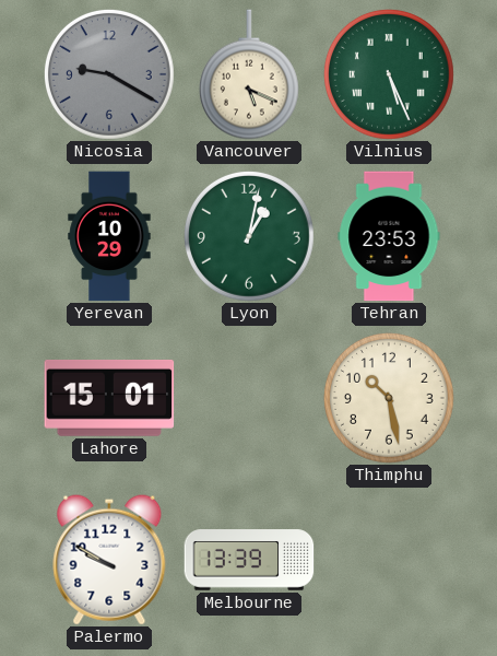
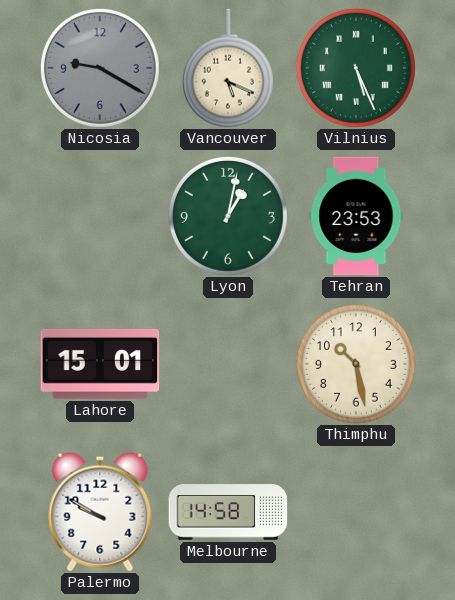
Yerevan: 10:29 -> none
Melbourne: 13:39 -> 14:58
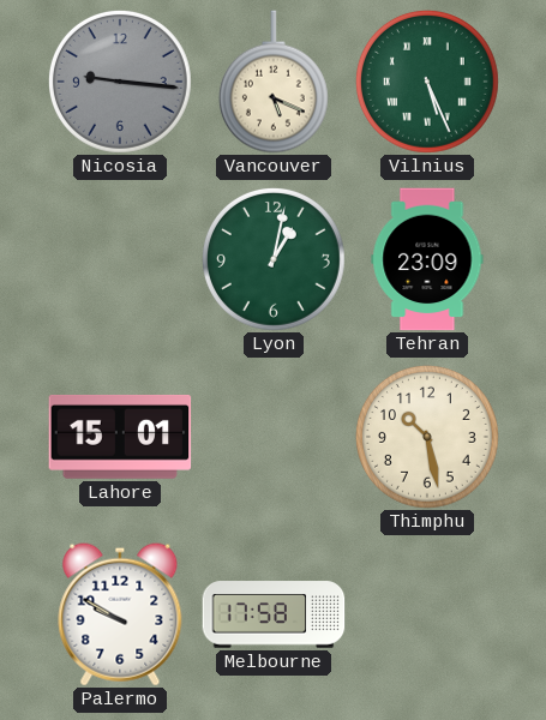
Nicosia: 9:20 -> 9:16
Tehran: 23:53 -> 23:09
Melbourne: 14:58 -> 17:58
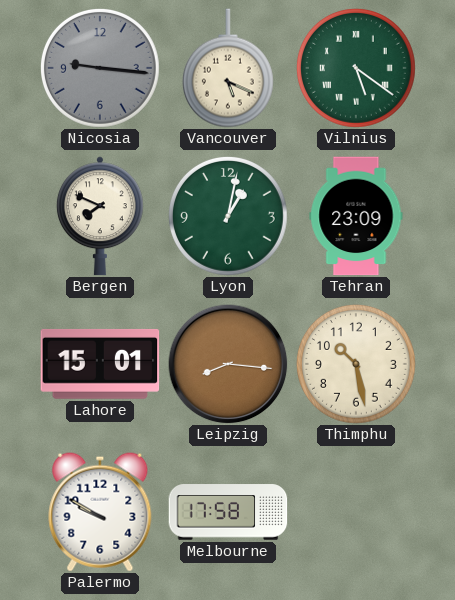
Vilnius: 5:26 -> 5:21
Bergen: none -> 7:49
Leipzig: none -> 8:16
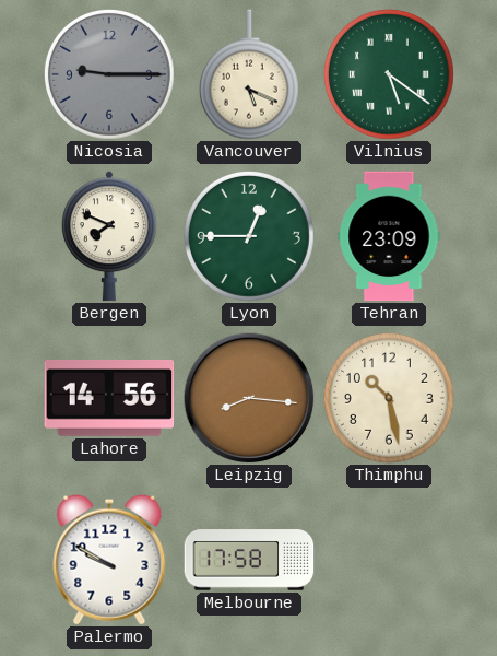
Nicosia: 9:16 -> 9:15
Lyon: 1:02 -> 12:45
Lahore: 15:01 -> 14:56
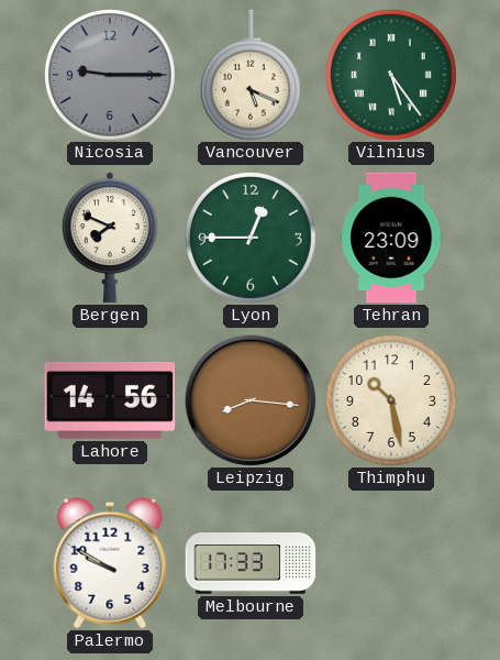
Vilnius: 5:21 -> 5:24
Melbourne: 17:58 -> 17:33
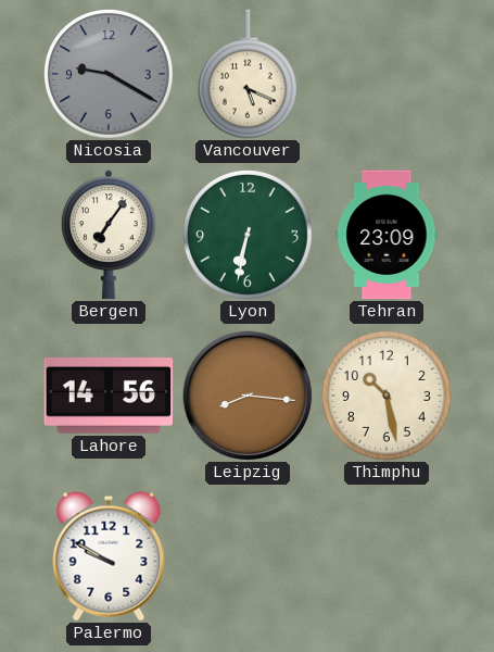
Nicosia: 9:15 -> 9:20
Vilnius: 5:24 -> none
Bergen: 7:49 -> 7:06
Lyon: 12:45 -> 6:32
Melbourne: 17:33 -> none
